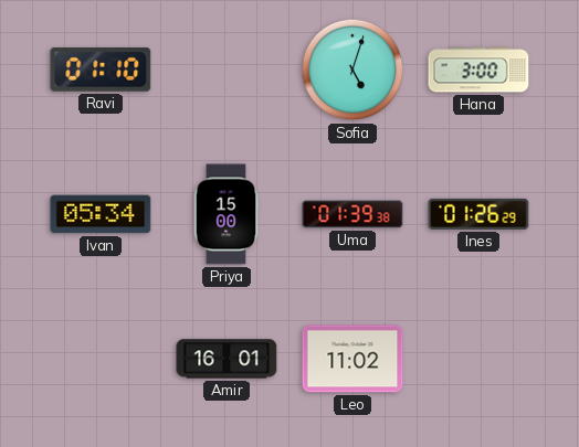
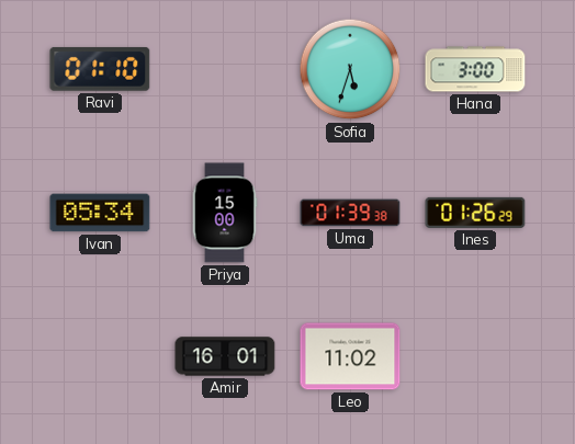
Sofia: 5:03 -> 5:33
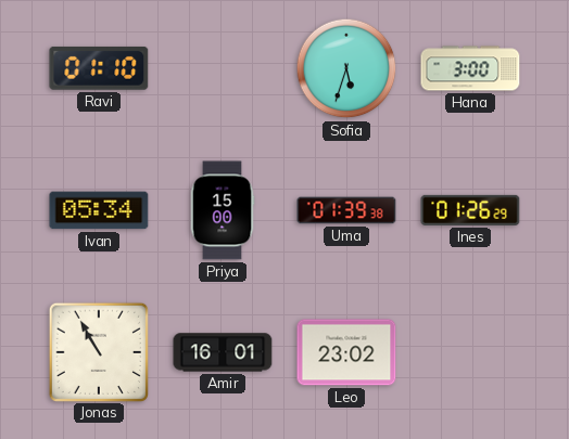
Jonas: none -> 10:55
Leo: 11:02 -> 23:02
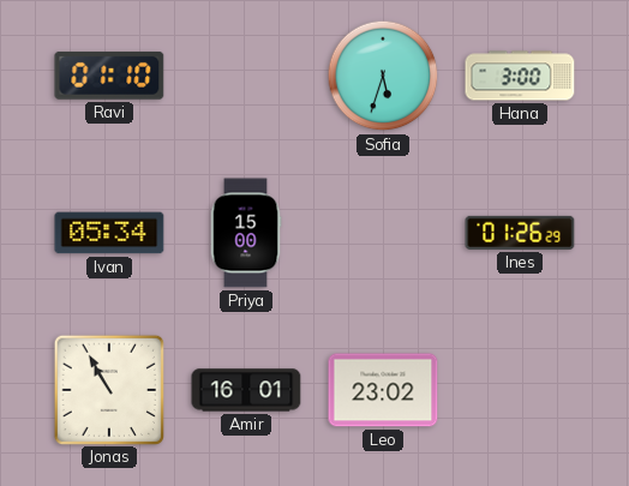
Uma: 01:39 -> none
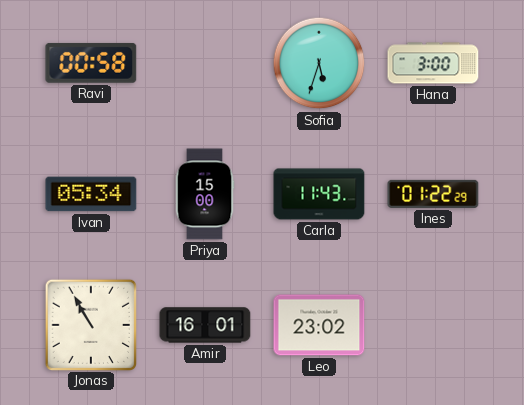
Ravi: 01:10 -> 00:58
Carla: none -> 11:43
Ines: 01:26 -> 01:22
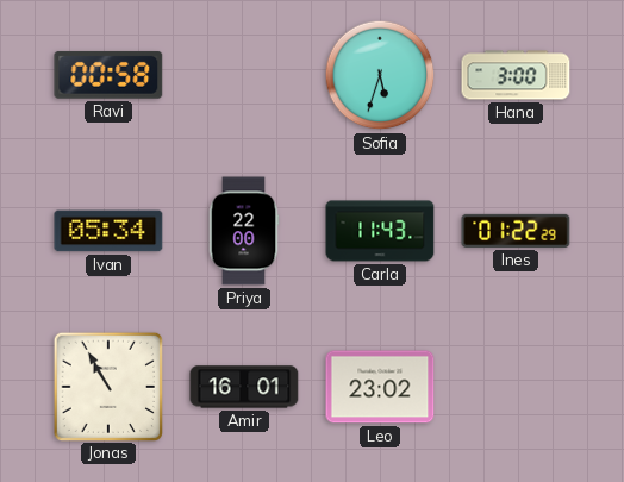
Priya: 15:00 -> 22:00
